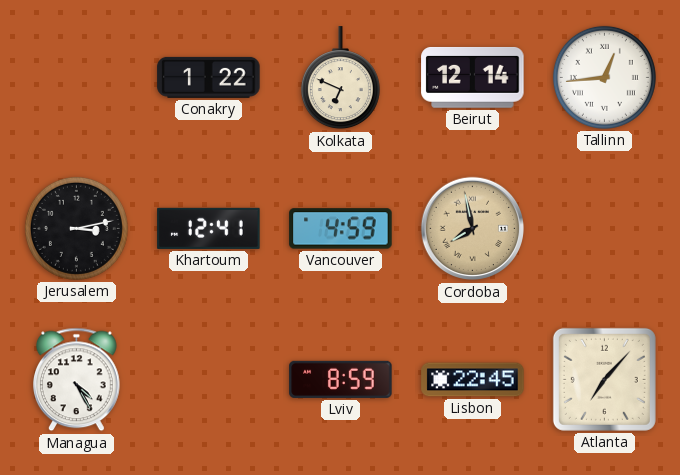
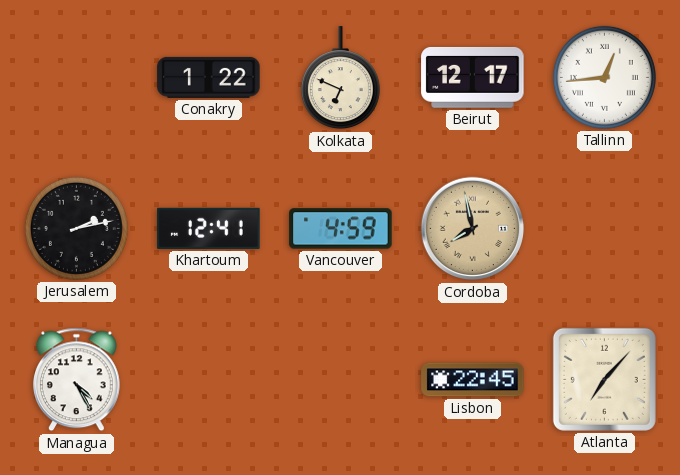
Beirut: 12:14 -> 12:17
Jerusalem: 3:13 -> 2:13
Lviv: 8:59 -> none
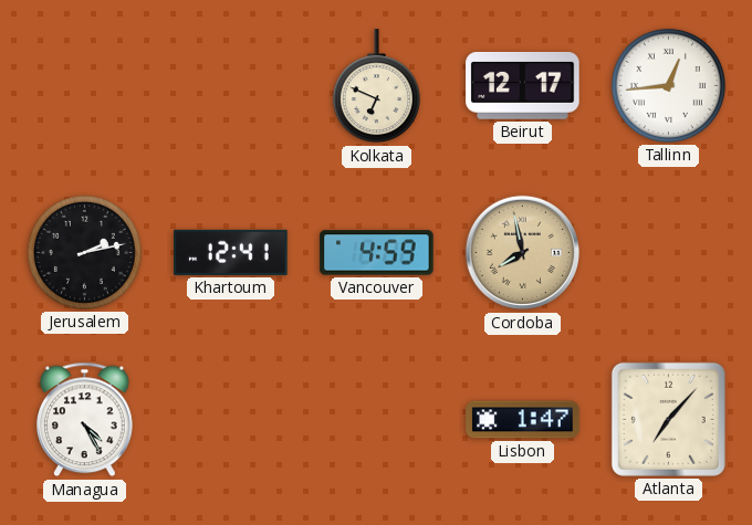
Conakry: 1:22 -> none
Lisbon: 22:45 -> 1:47
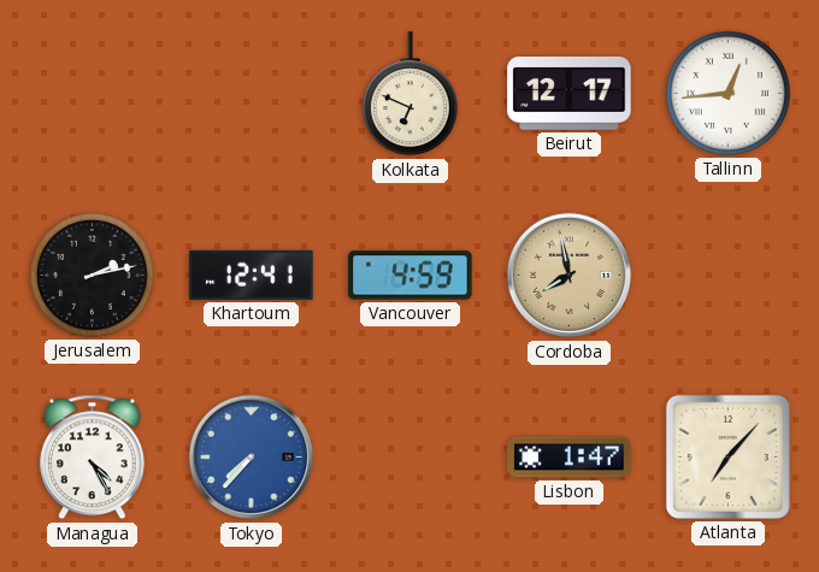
Tokyo: none -> 7:37
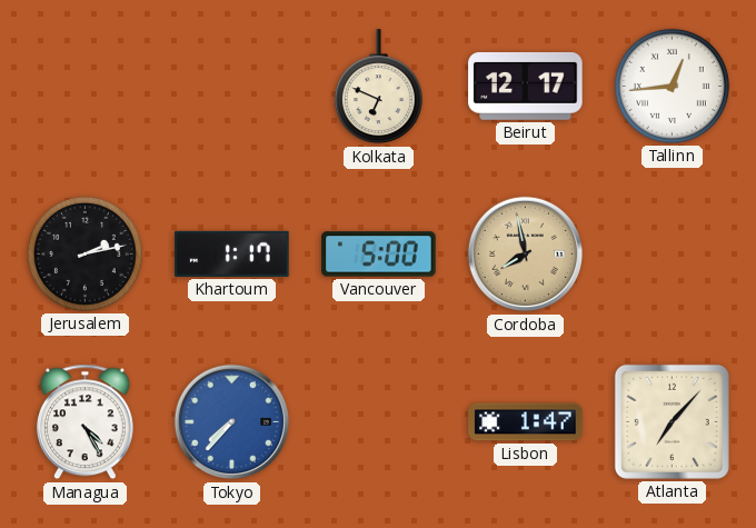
Khartoum: 12:41 -> 1:17
Vancouver: 4:59 -> 5:00
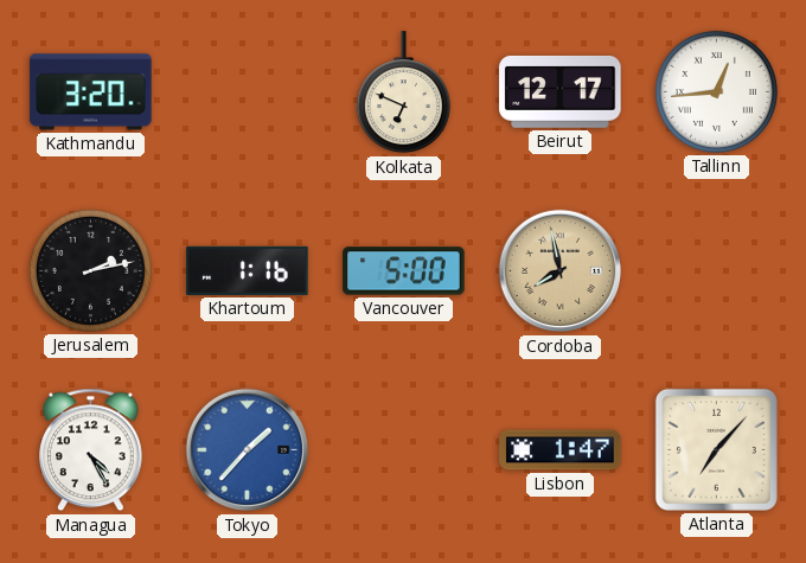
Kathmandu: none -> 3:20
Khartoum: 1:17 -> 1:16
Tokyo: 7:37 -> 1:37
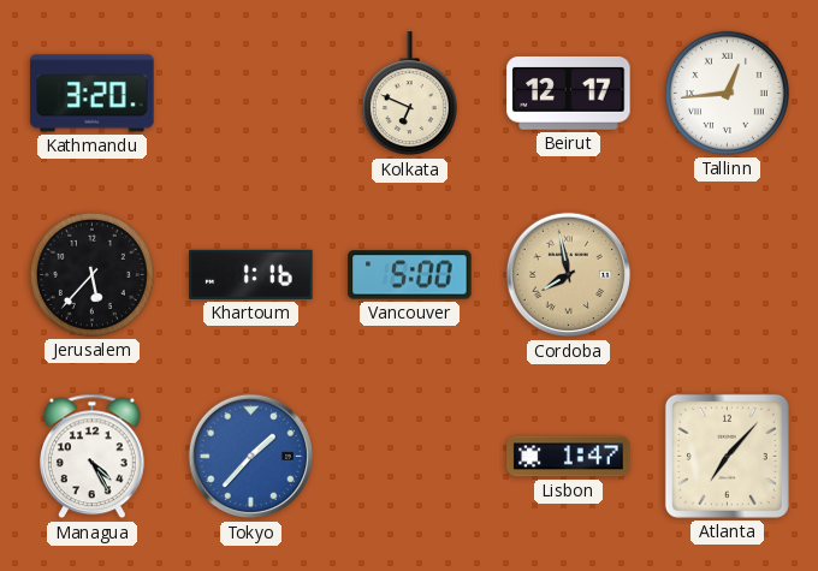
Jerusalem: 2:13 -> 5:37
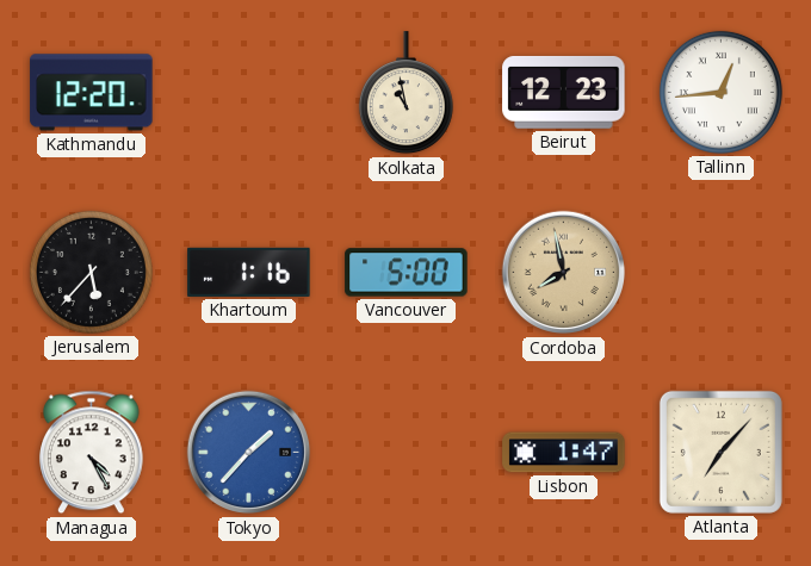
Kathmandu: 3:20 -> 12:20
Kolkata: 6:49 -> 10:58
Beirut: 12:17 -> 12:23
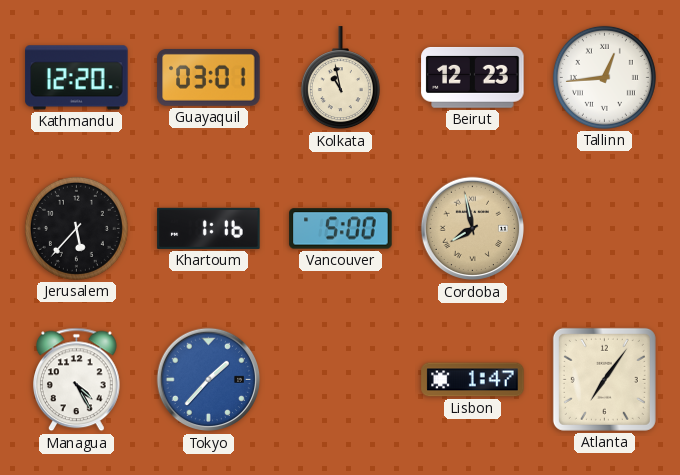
Guayaquil: none -> 03:01
Atlanta: 7:07 -> 7:06
